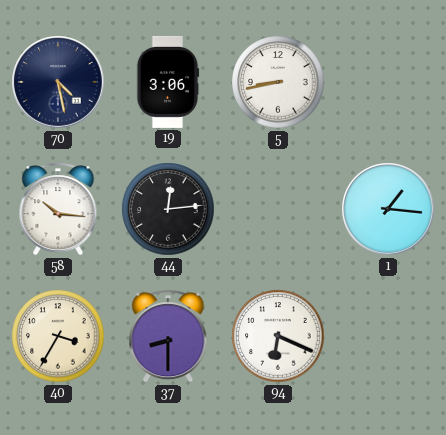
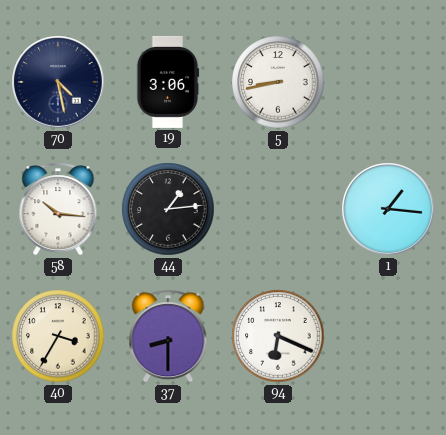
44: 12:14 -> 1:14
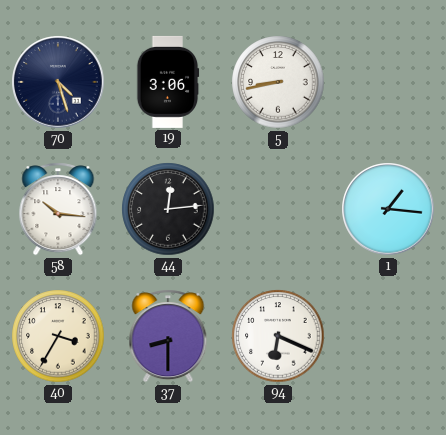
70: 4:28 -> 4:27
44: 1:14 -> 12:14
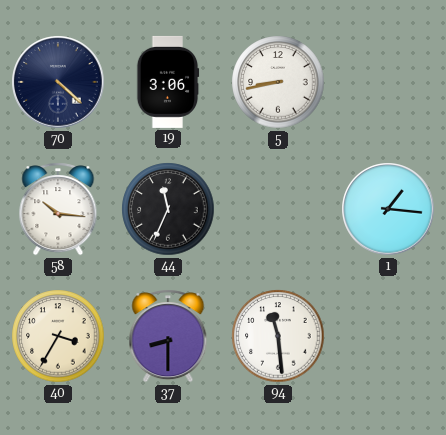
70: 4:27 -> 4:22
44: 12:14 -> 11:34
94: 6:19 -> 11:29
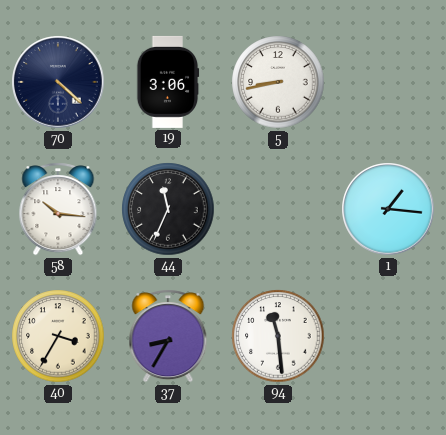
37: 8:30 -> 8:35
